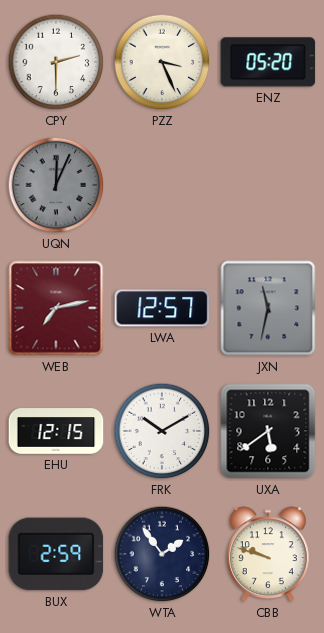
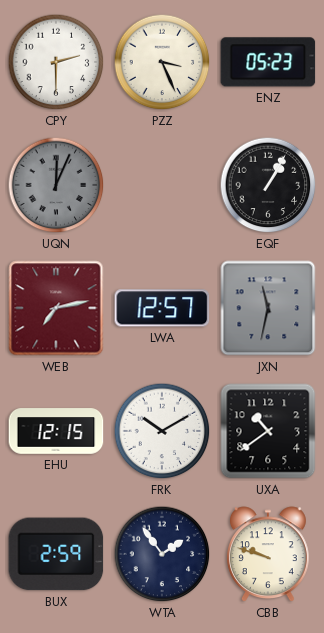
ENZ: 05:20 -> 05:23
EQF: none -> 1:05
UXA: 5:39 -> 10:39
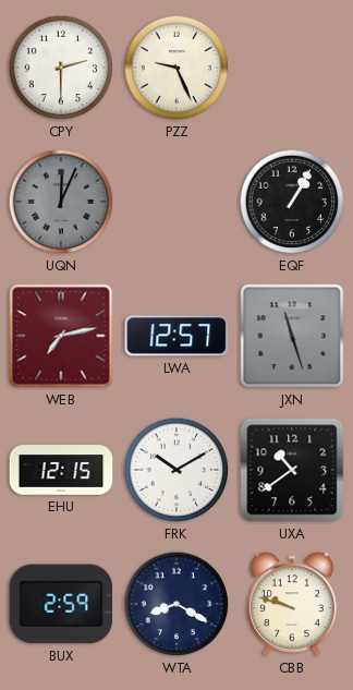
PZZ: 3:26 -> 9:26
ENZ: 05:23 -> none
JXN: 11:32 -> 11:27
WTA: 1:54 -> 8:20
